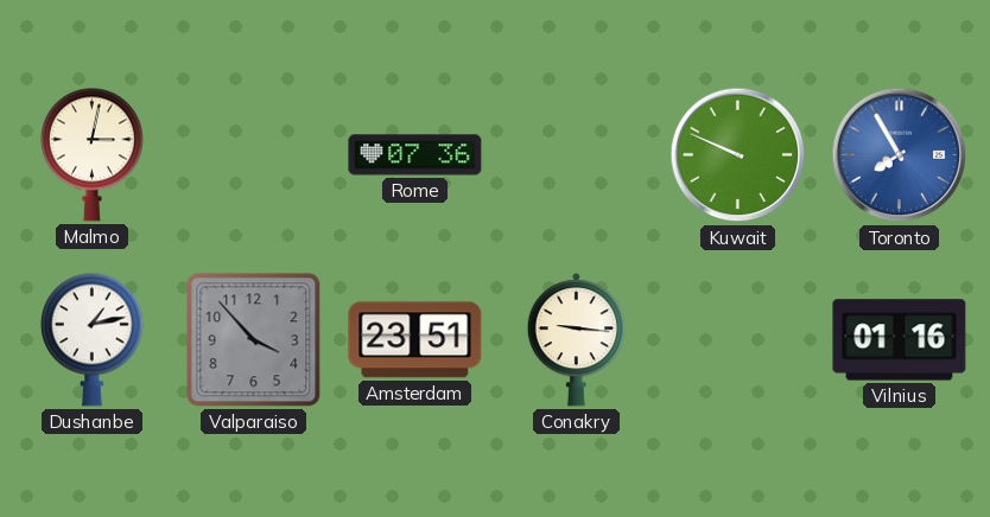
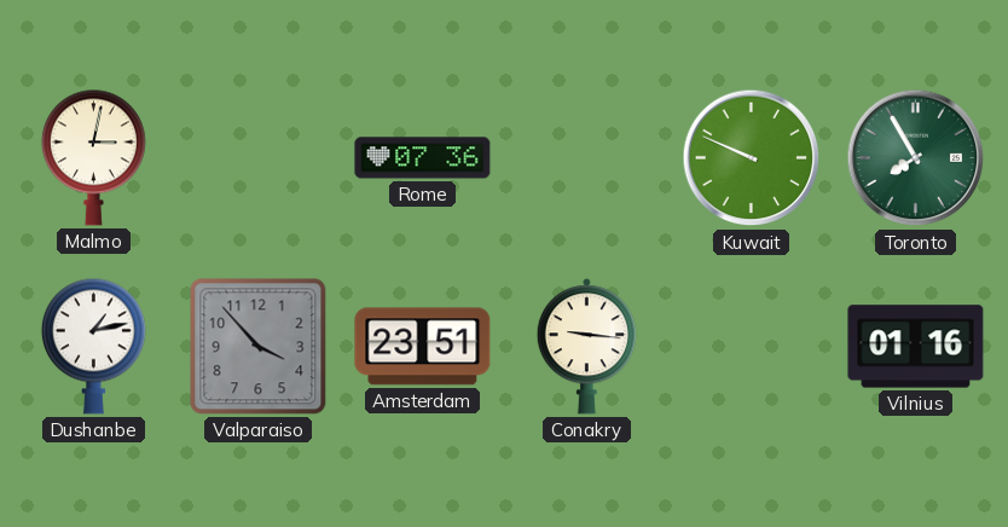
Toronto dial: blue -> green
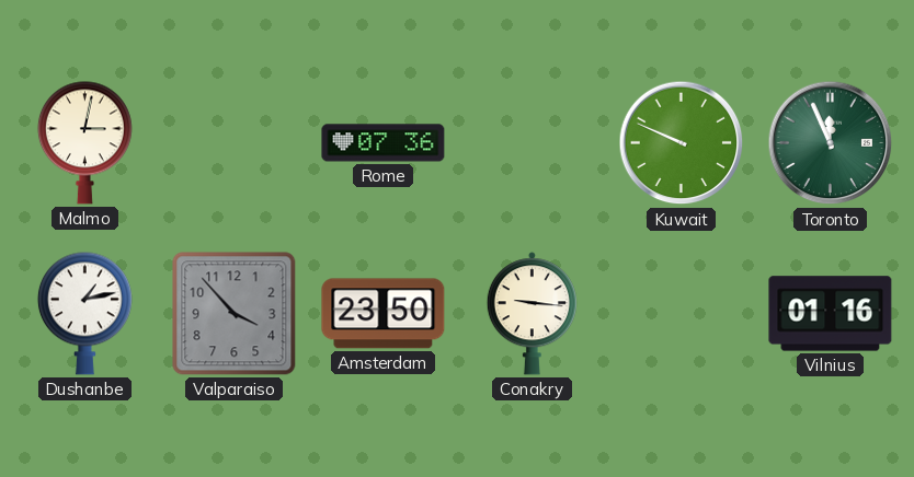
Toronto: 7:55 -> 11:56
Amsterdam: 23:51 -> 23:50
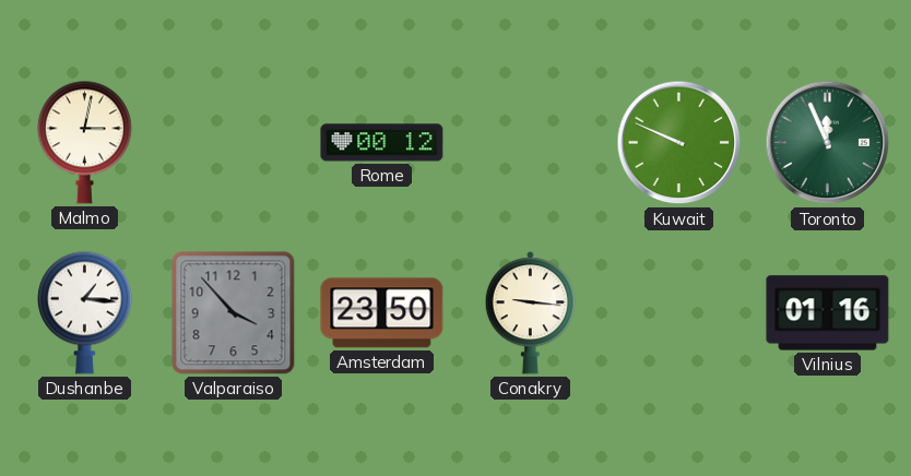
Rome: 07:36 -> 00:12
Dushanbe: 1:13 -> 1:16
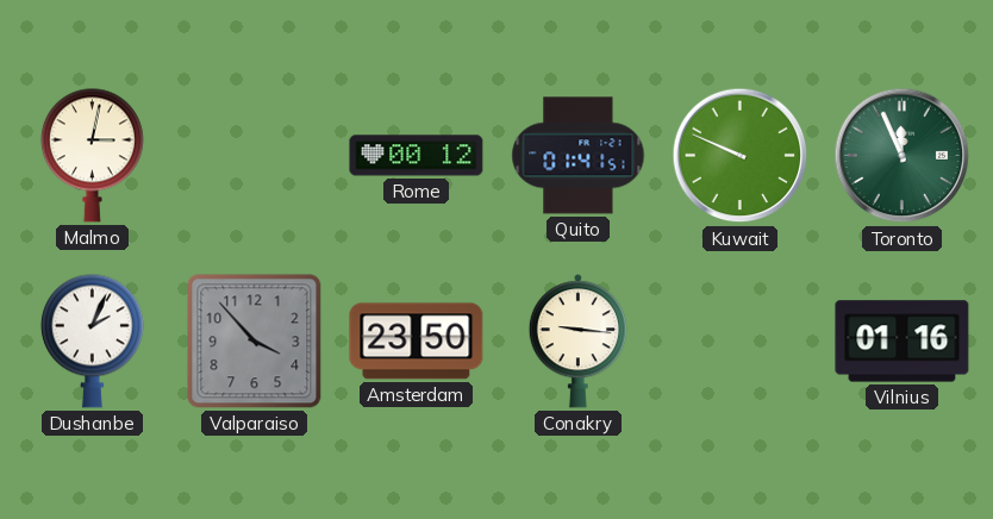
Quito: none -> 01:41
Dushanbe: 1:16 -> 2:04
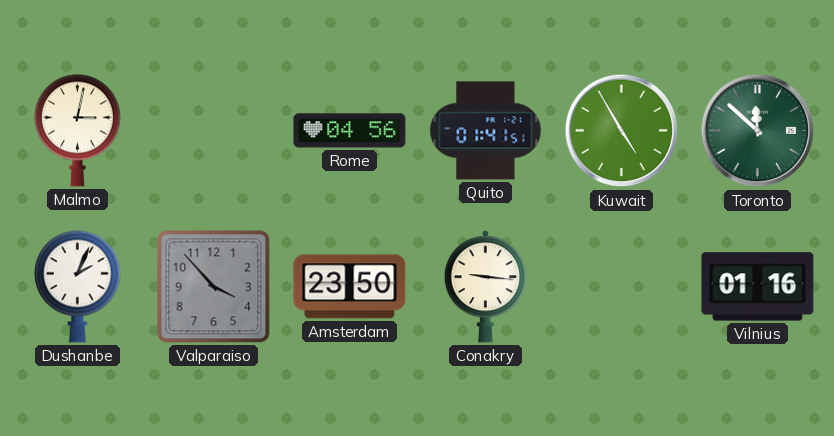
Rome: 00:12 -> 04:56
Kuwait: 9:49 -> 4:55
Toronto: 11:56 -> 11:52
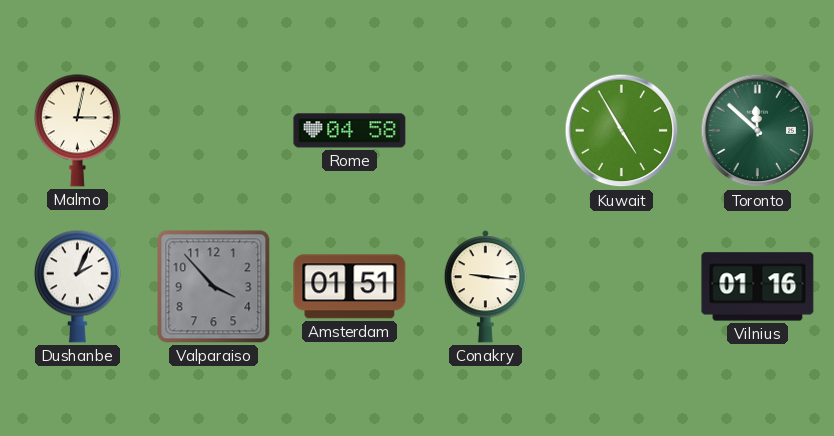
Rome: 04:56 -> 04:58
Quito: 01:41 -> none
Amsterdam: 23:50 -> 01:51
